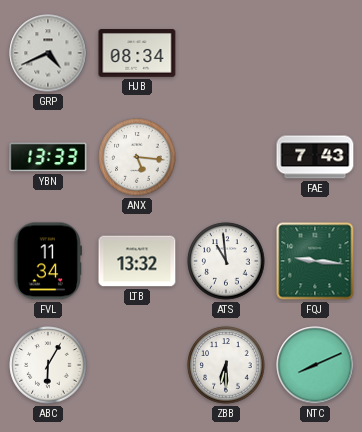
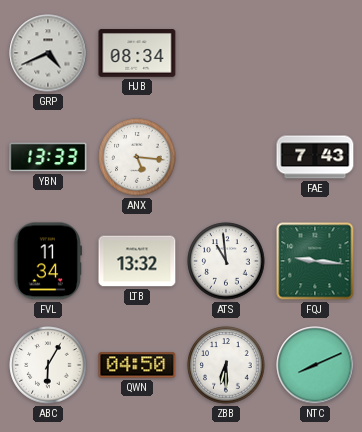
QWN: none -> 04:50
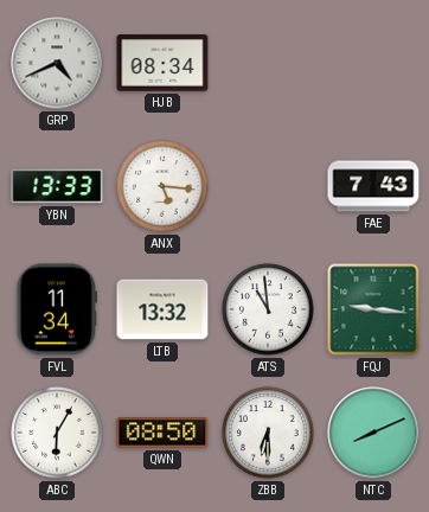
QWN: 04:50 -> 08:50
